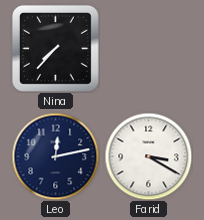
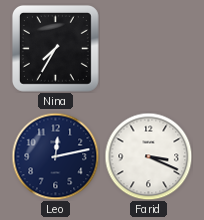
Nina: 7:37 -> 7:35
Farid: 3:20 -> 3:19
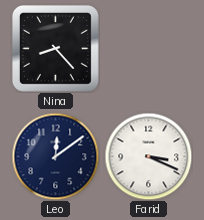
Nina: 7:35 -> 8:23
Leo: 12:13 -> 12:09
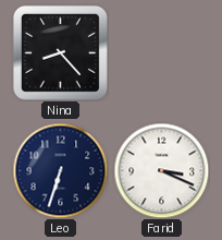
Leo: 12:09 -> 6:33
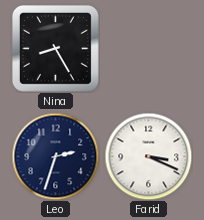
Nina: 8:23 -> 8:25
Leo: 6:33 -> 2:33
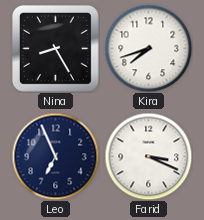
Kira: none -> 7:42
Leo: 2:33 -> 6:56
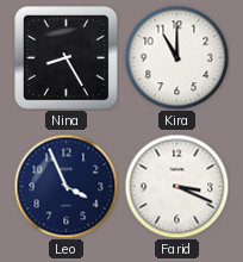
Kira: 7:42 -> 11:00
Leo: 6:56 -> 3:56
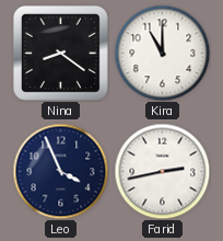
Nina: 8:25 -> 8:21
Farid: 3:19 -> 2:43
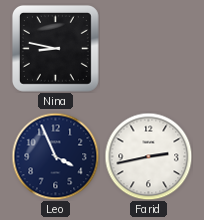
Nina: 8:21 -> 8:47
Kira: 11:00 -> none
